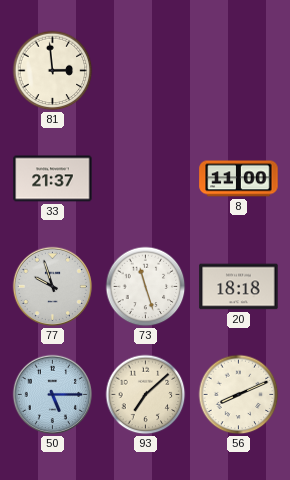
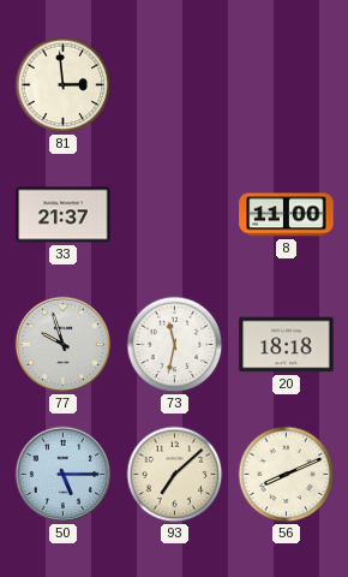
73: 11:27 -> 11:32
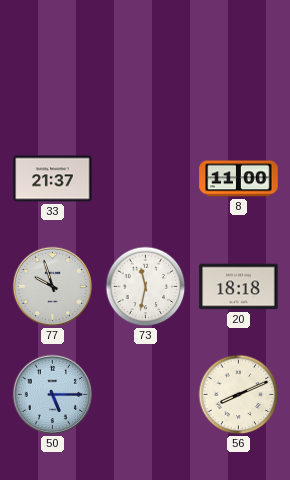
81: 2:59 -> none
93: 7:08 -> none
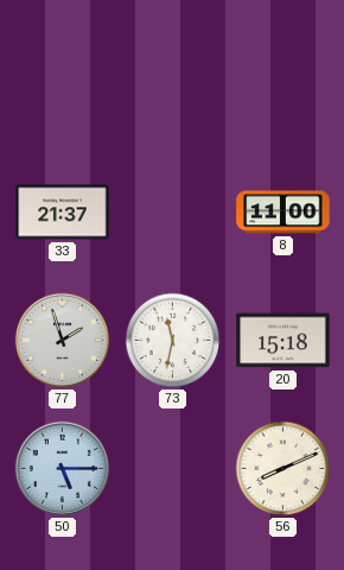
77: 9:57 -> 1:57
20: 18:18 -> 15:18
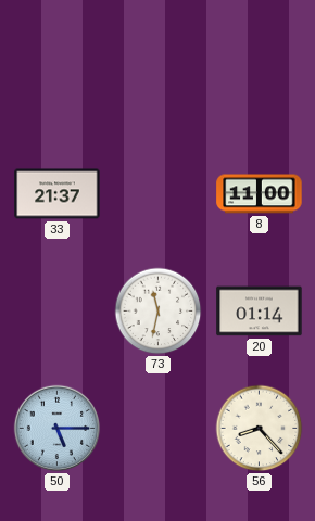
77: 1:57 -> none
20: 15:18 -> 01:14
56: 8:11 -> 8:23
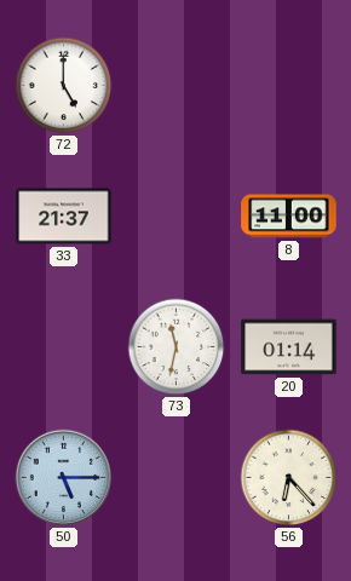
72: none -> 5:00
56: 8:23 -> 6:23
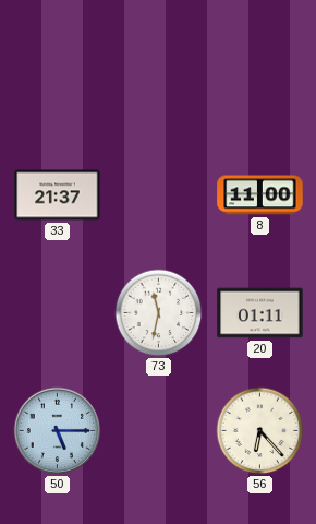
72: 5:00 -> none
20: 01:14 -> 01:11
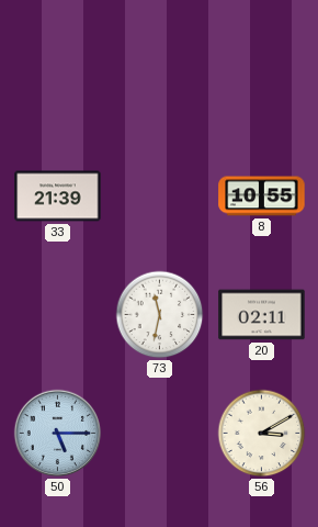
33: 21:37 -> 21:39
8: 11:00 -> 10:55
20: 01:11 -> 02:11
56: 6:23 -> 3:10
